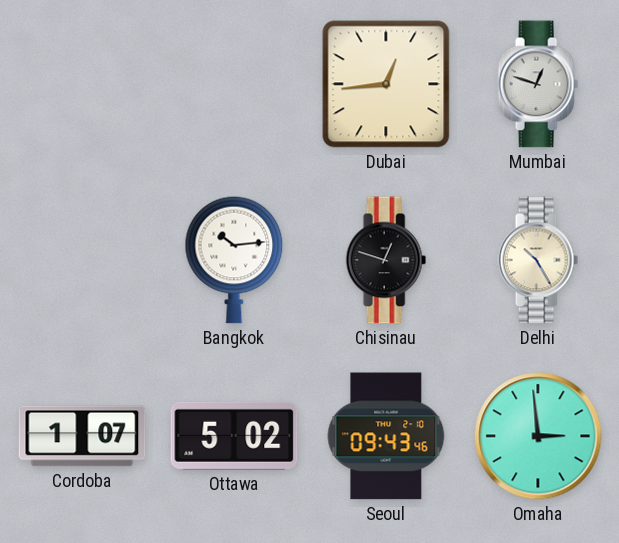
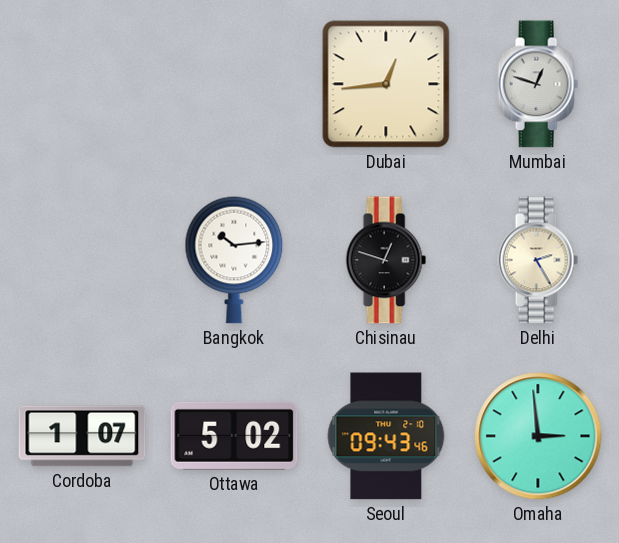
Delhi: 10:25 -> 2:25
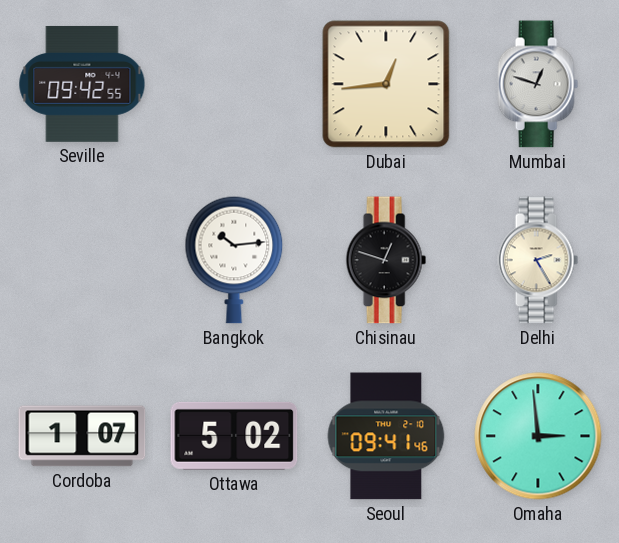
Seville: none -> 09:42
Seoul: 09:43 -> 09:41
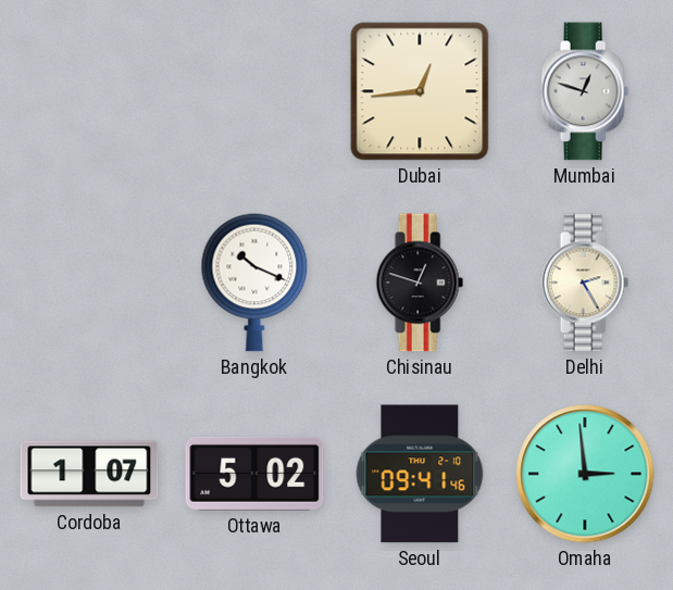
Seville: 09:42 -> none
Bangkok: 10:14 -> 10:19
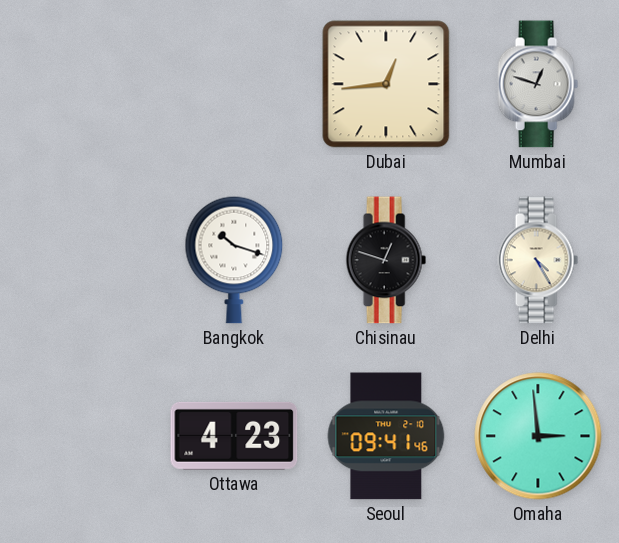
Bangkok: 10:19 -> 10:18
Delhi: 2:25 -> 4:25
Cordoba: 1:07 -> none
Ottawa: 5:02 -> 4:23
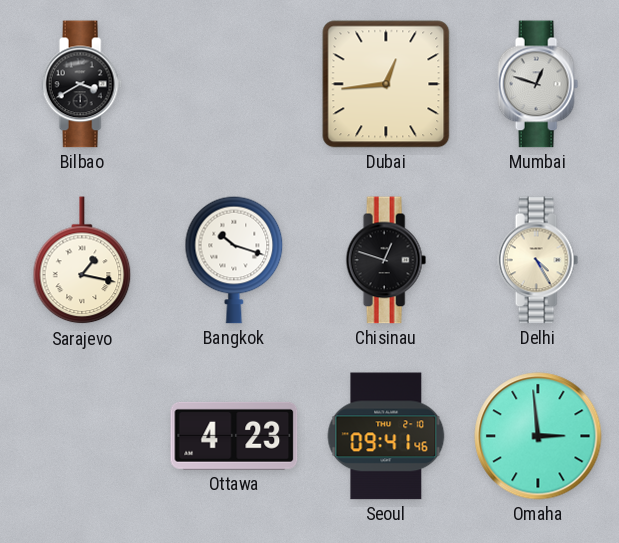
Bilbao: none -> 3:40
Sarajevo: none -> 1:17
